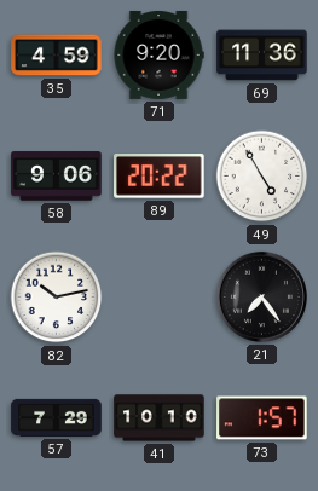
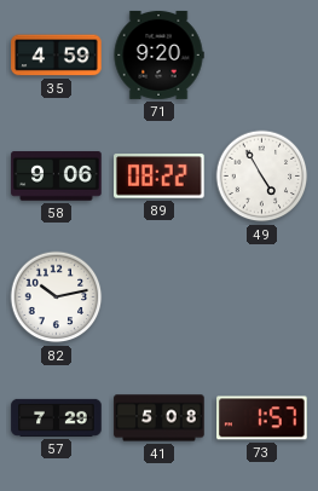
69: 11:36 -> none
89: 20:22 -> 08:22
21: 7:24 -> none
41: 10:10 -> 5:08
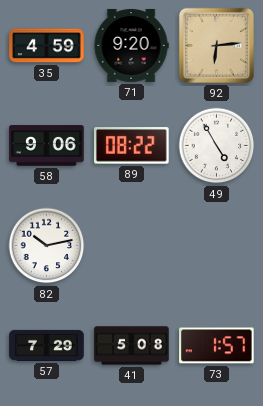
92: none -> 6:14
